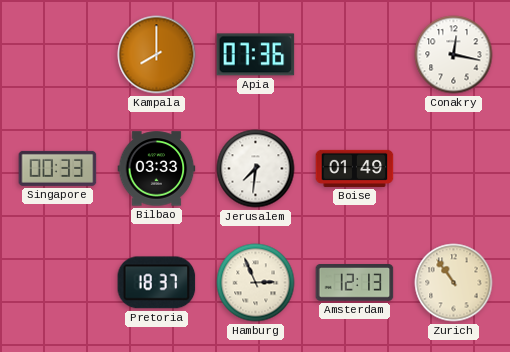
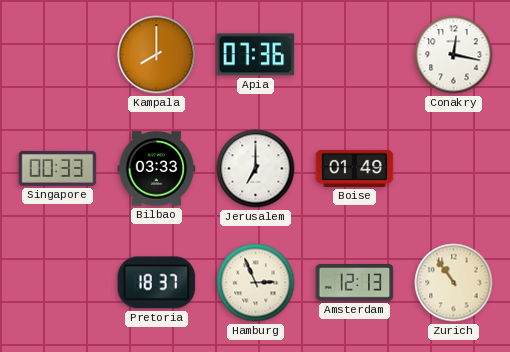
Jerusalem: 7:31 -> 7:00
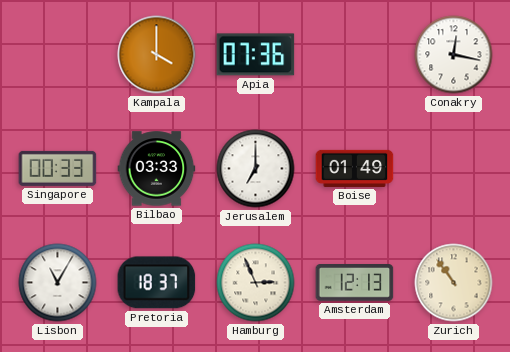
Kampala: 8:00 -> 4:00
Lisbon: none -> 11:05
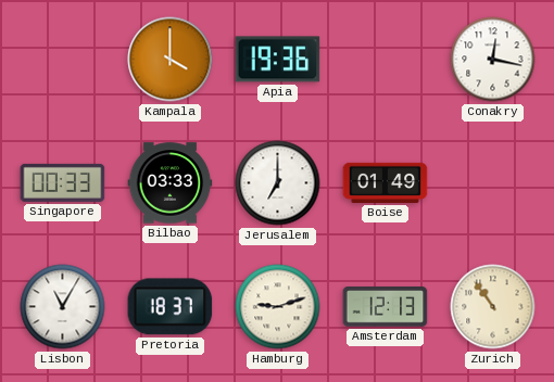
Apia: 07:36 -> 19:36
Hamburg: 2:56 -> 9:12
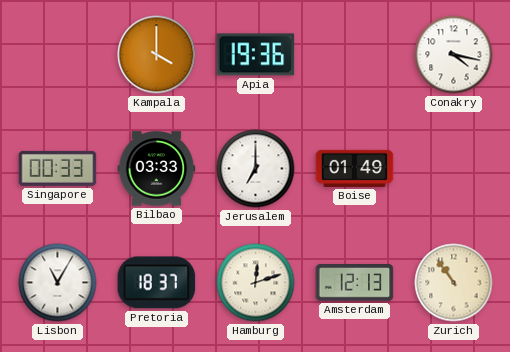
Conakry: 12:17 -> 4:17
Hamburg: 9:12 -> 12:12
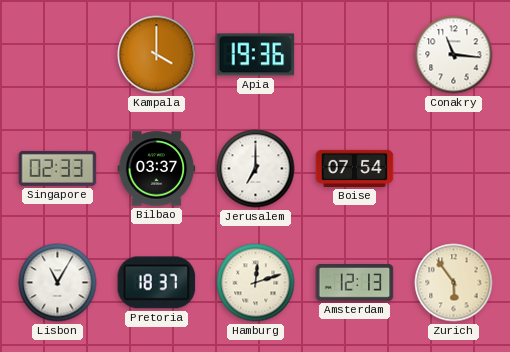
Conakry: 4:17 -> 11:16
Singapore: 00:33 -> 02:33
Bilbao: 03:33 -> 03:37
Boise: 01:49 -> 07:54
Zurich: 10:54 -> 5:54
